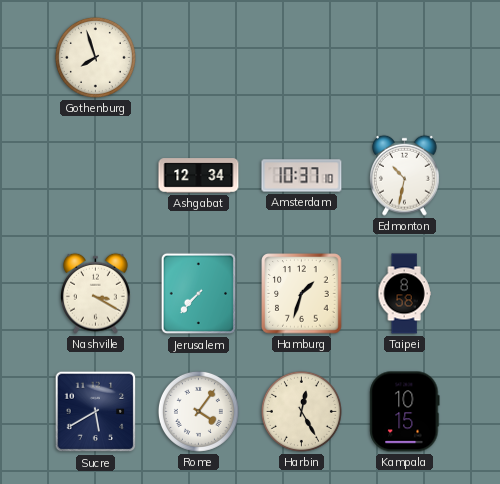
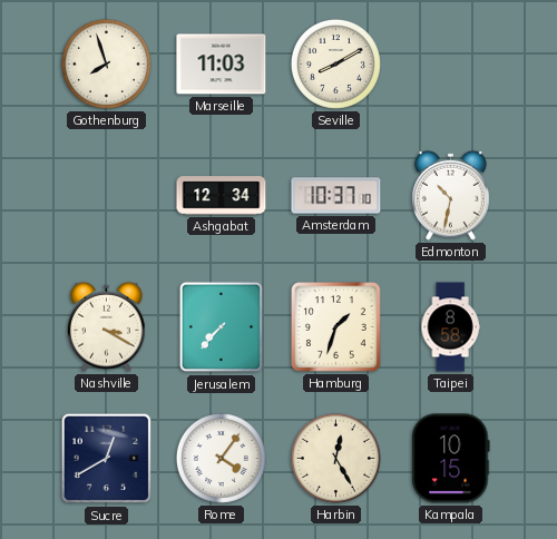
Marseille: none -> 11:03
Seville: none -> 8:10
Sucre: 5:40 -> 12:40
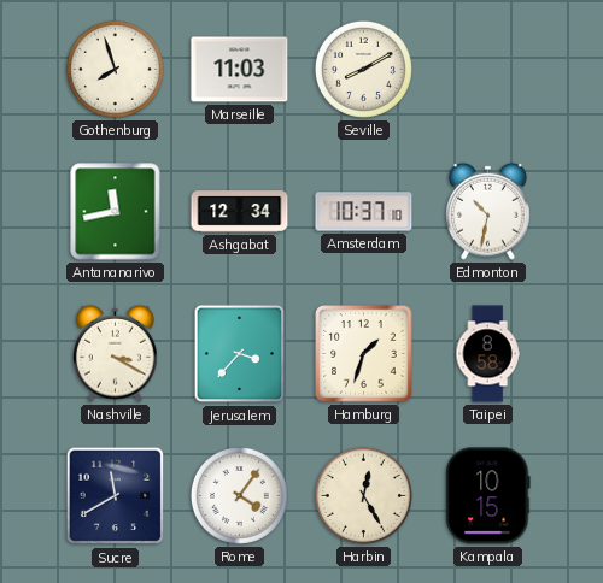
Antananarivo: none -> 11:43
Jerusalem: 7:37 -> 3:37
Sucre: 12:40 -> 11:40
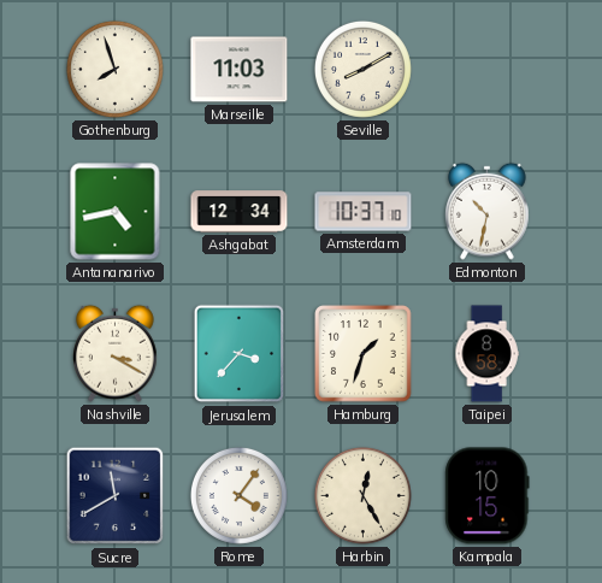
Antananarivo: 11:43 -> 4:43
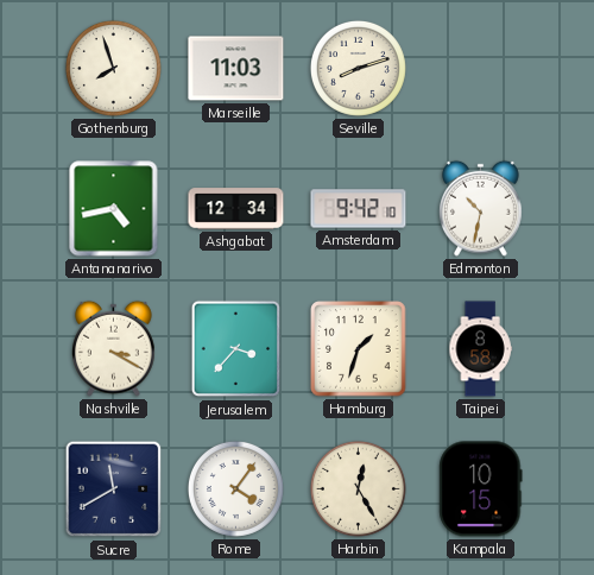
Seville: 8:10 -> 8:12
Amsterdam: 10:37 -> 9:42
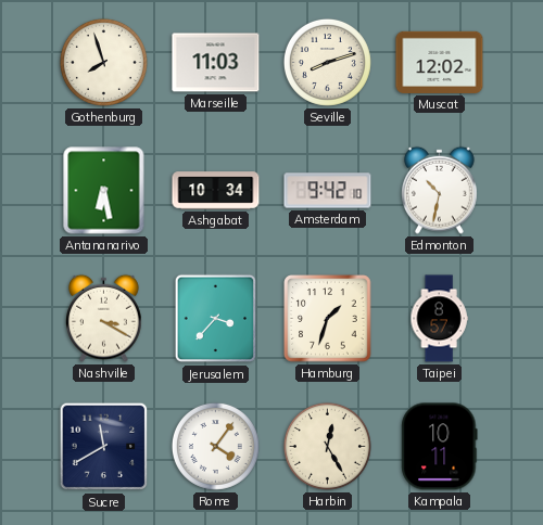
Muscat: none -> 12:02
Antananarivo: 4:43 -> 6:28
Ashgabat: 12:34 -> 10:34
Taipei: 8:58 -> 8:57
Kampala: 10:15 -> 10:11
